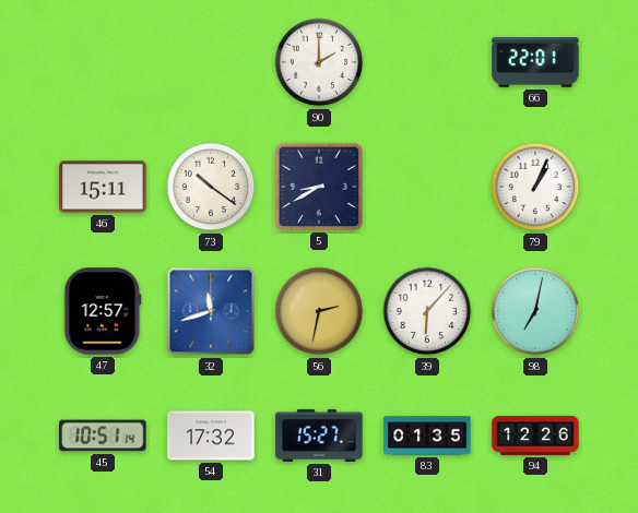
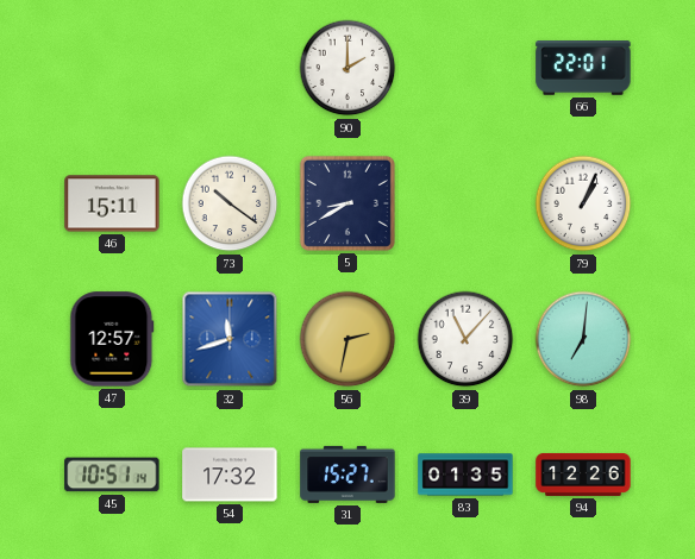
39: 6:07 -> 11:07
98: 7:02 -> 7:01
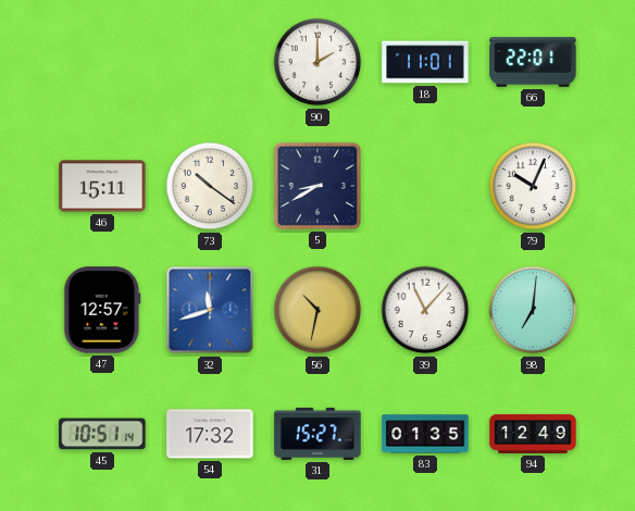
18: none -> 11:01
79: 1:04 -> 10:04
56: 2:32 -> 10:32
94: 12:26 -> 12:49
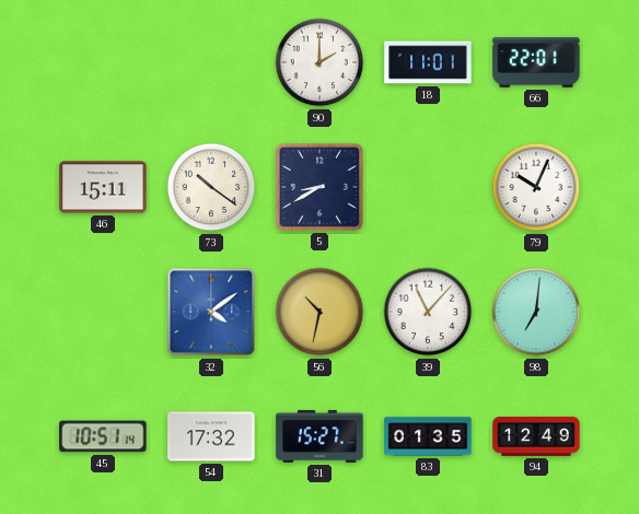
47: 12:57 -> none
32: 11:42 -> 4:09
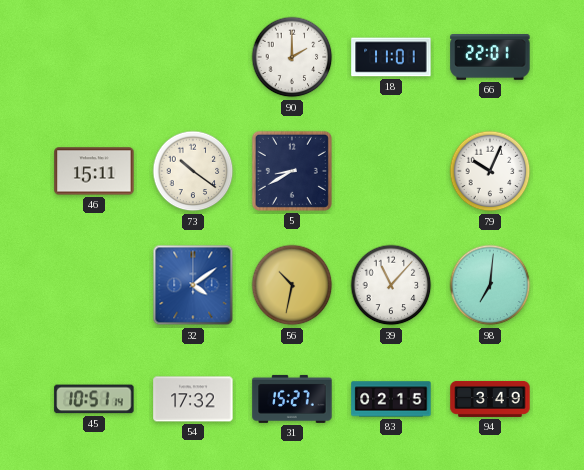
83: 01:35 -> 02:15
94: 12:49 -> 3:49
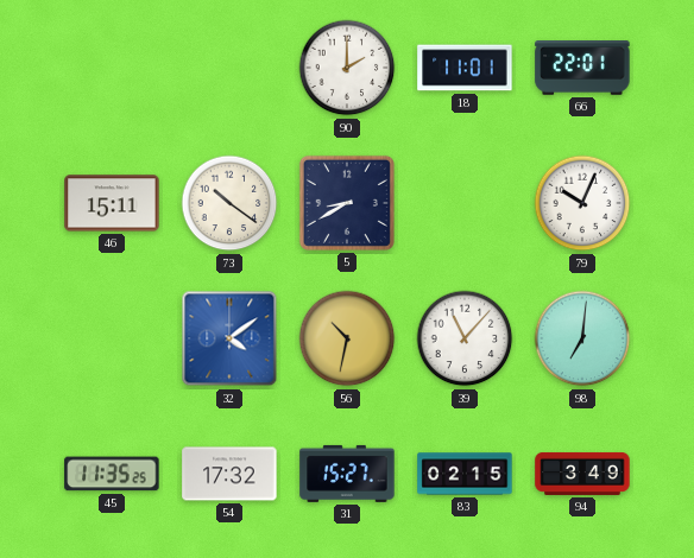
45: 10:51 -> 11:35
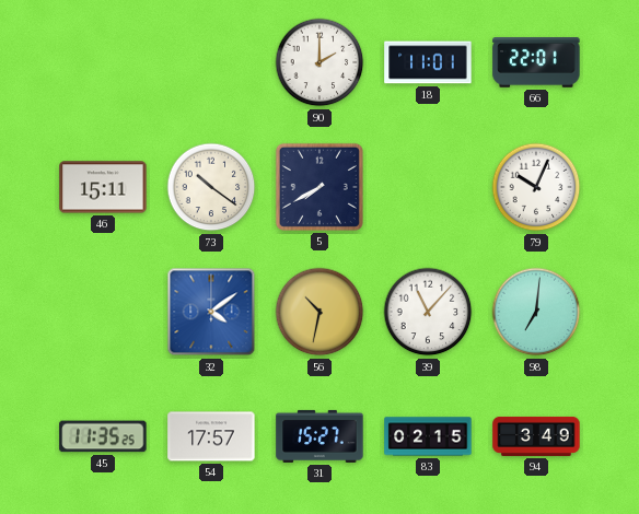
5: 8:40 -> 7:40
54: 17:32 -> 17:57
